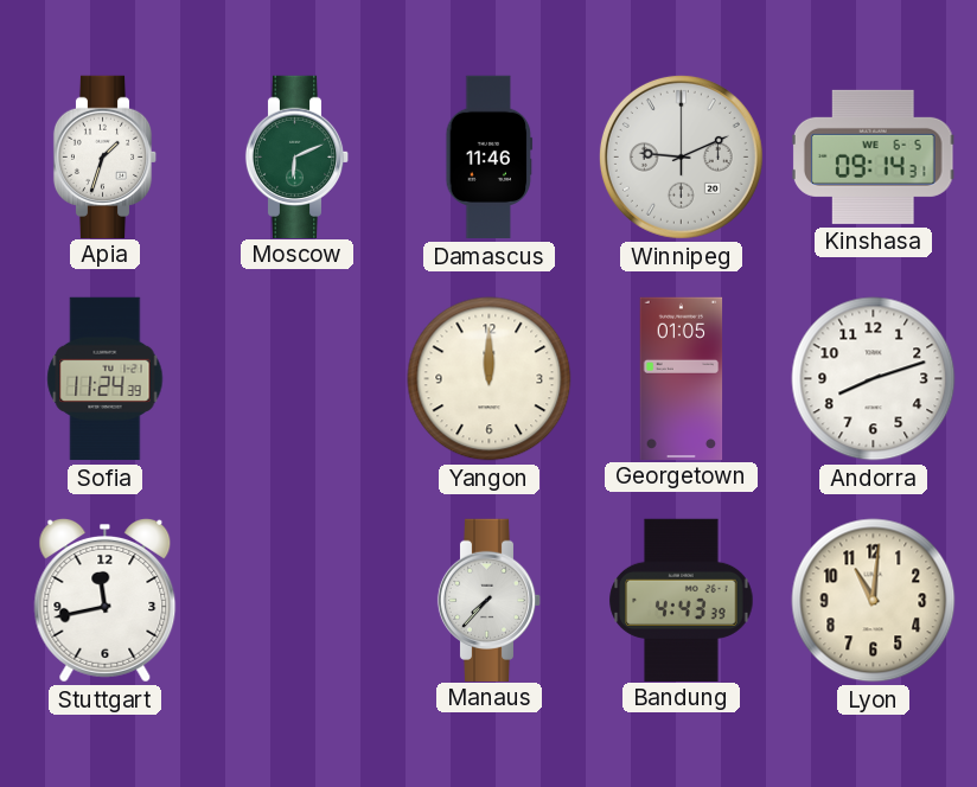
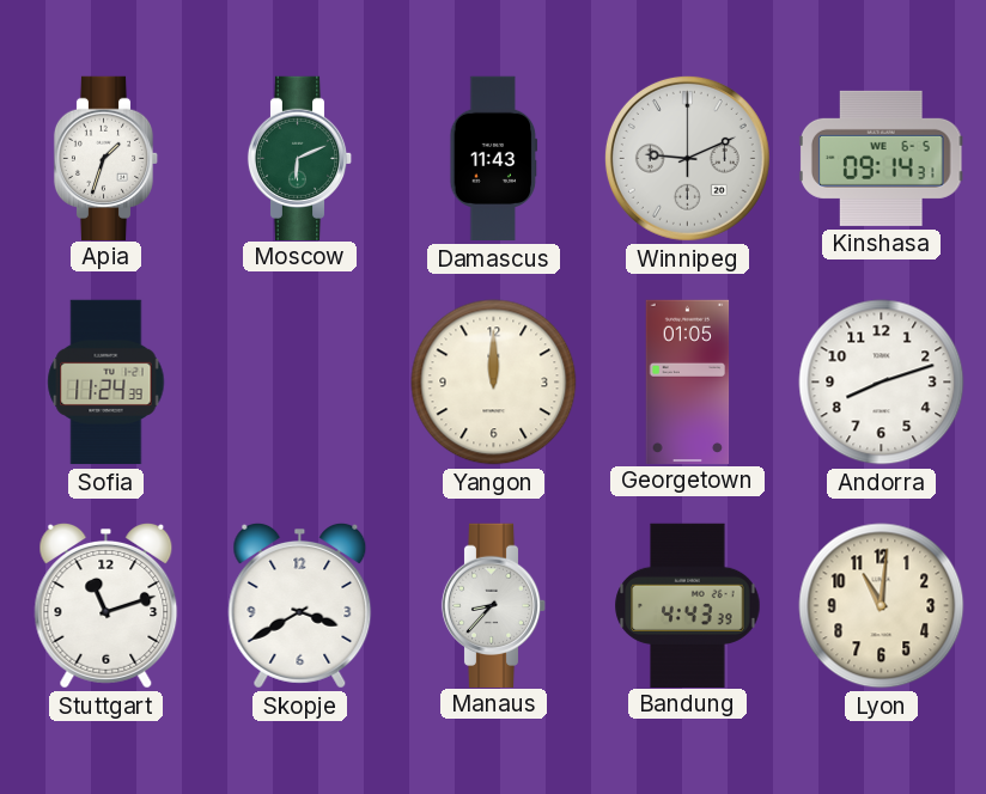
Damascus: 11:46 -> 11:43
Stuttgart: 11:43 -> 11:12
Skopje: none -> 3:40
Manaus: 7:37 -> 8:37
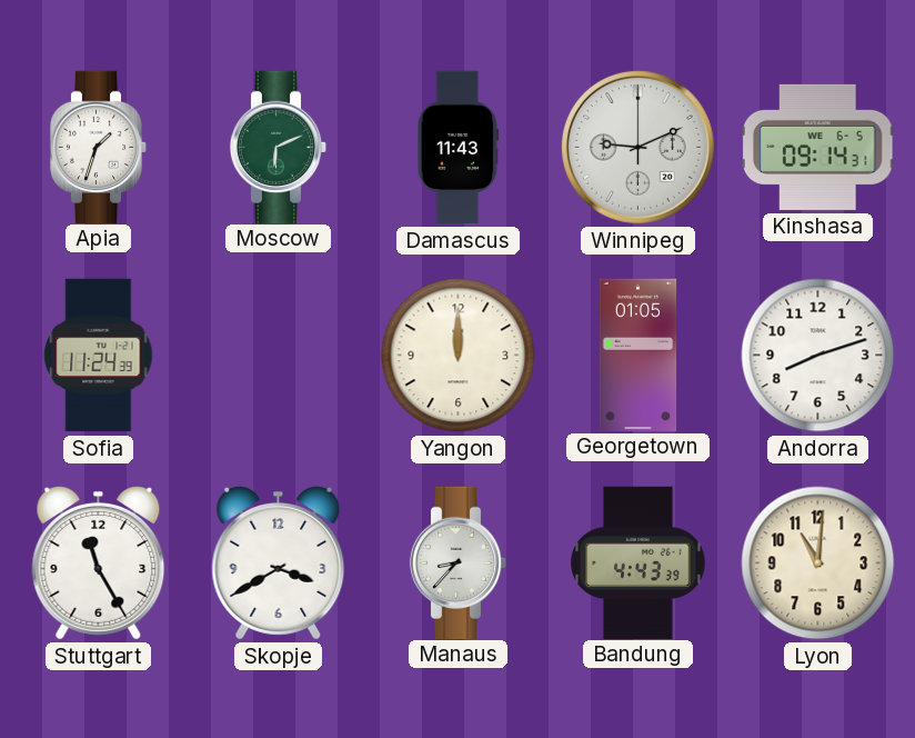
Stuttgart: 11:12 -> 11:25
